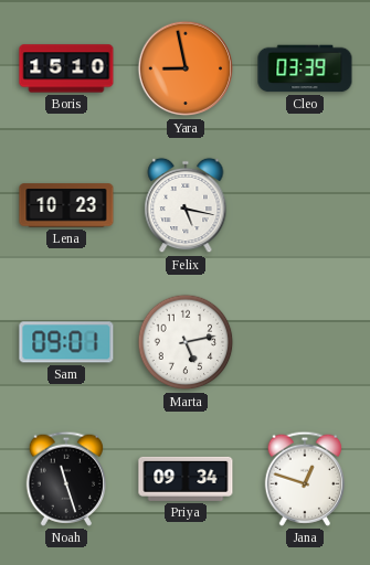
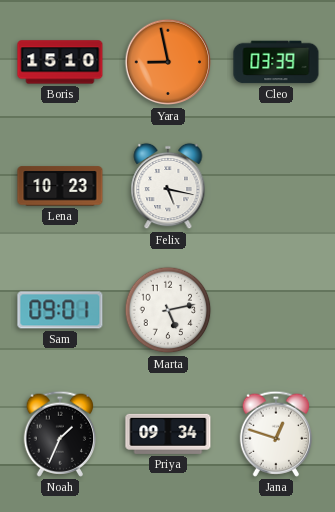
Noah: 11:27 -> 1:34
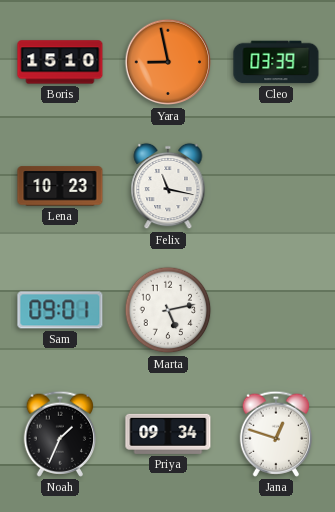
Felix: 5:17 -> 11:17
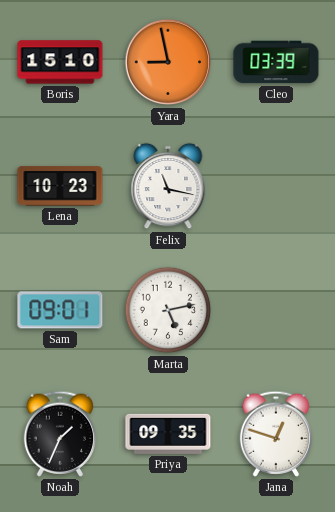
Priya: 09:34 -> 09:35
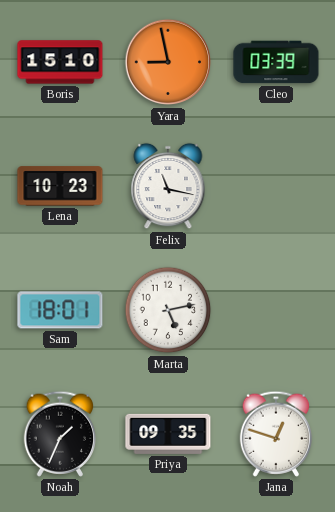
Sam: 09:01 -> 18:01
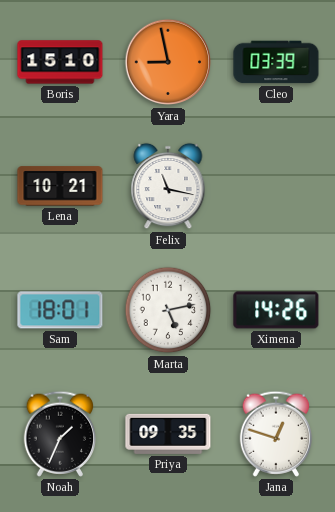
Lena: 10:23 -> 10:21
Ximena: none -> 14:26
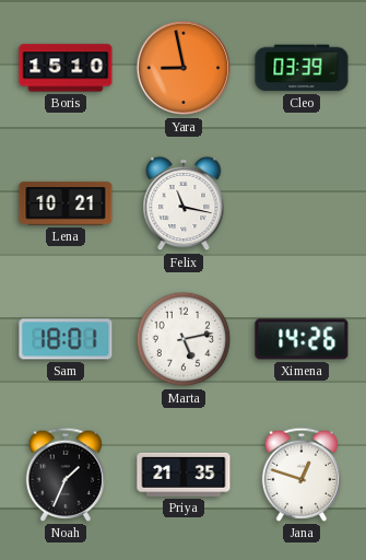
Priya: 09:35 -> 21:35
